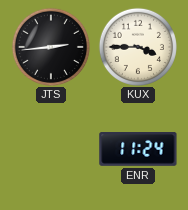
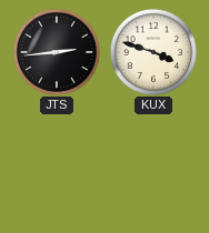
KUX: 3:45 -> 3:48
ENR: 11:24 -> none
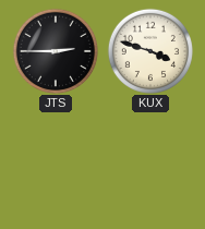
JTS: 2:44 -> 2:45
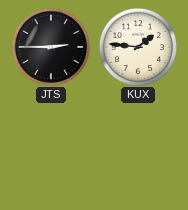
KUX: 3:48 -> 1:46
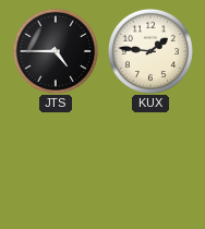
JTS: 2:45 -> 4:45
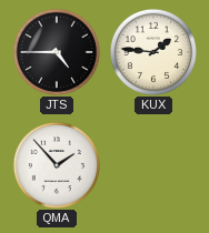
QMA: none -> 1:53
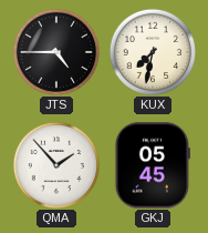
KUX: 1:46 -> 7:32
GKJ: none -> 05:45
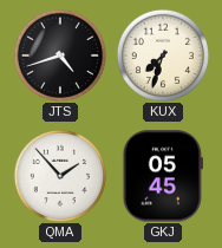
JTS: 4:45 -> 4:42
KUX: 7:32 -> 7:33
